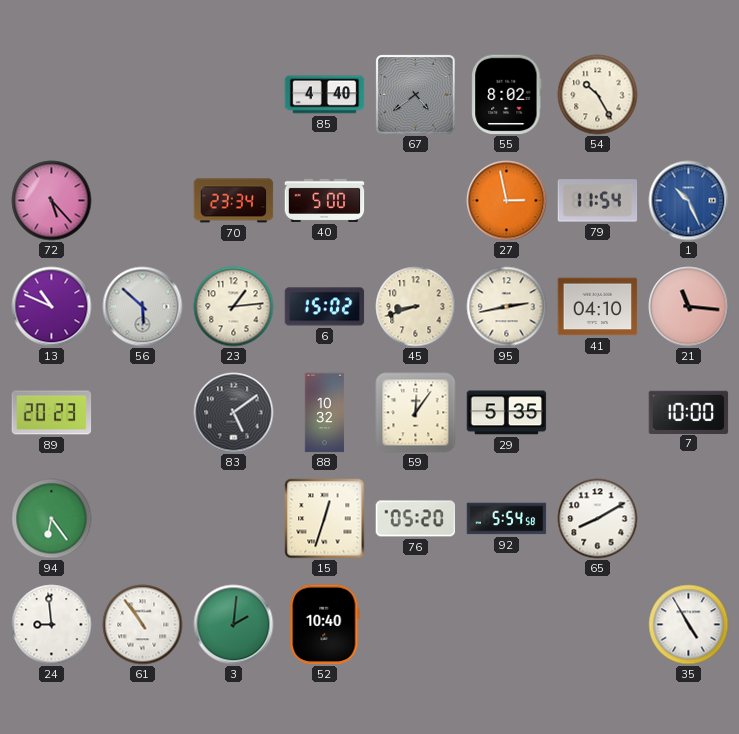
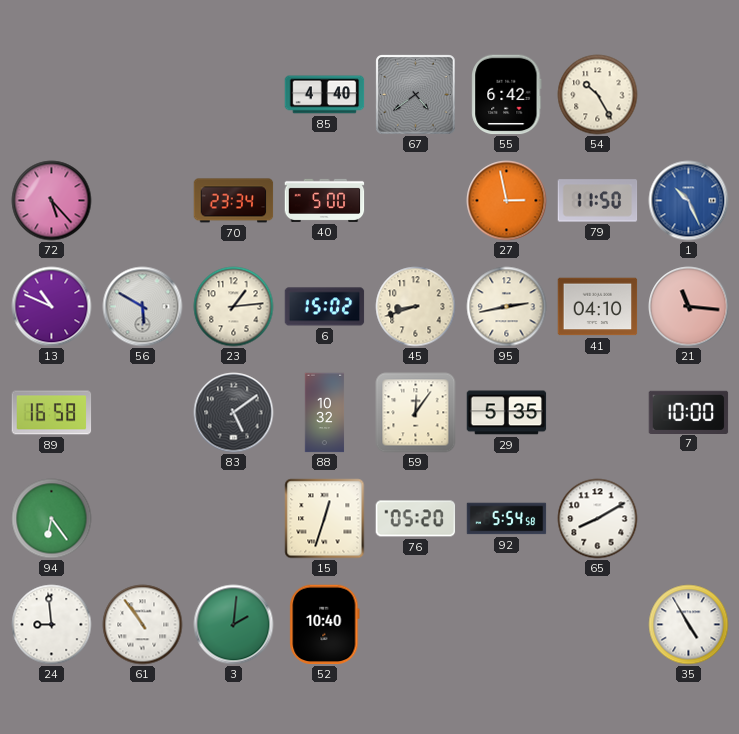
55: 8:02 -> 6:42
79: 11:54 -> 11:50
56: 5:52 -> 5:50
89: 20:23 -> 16:58
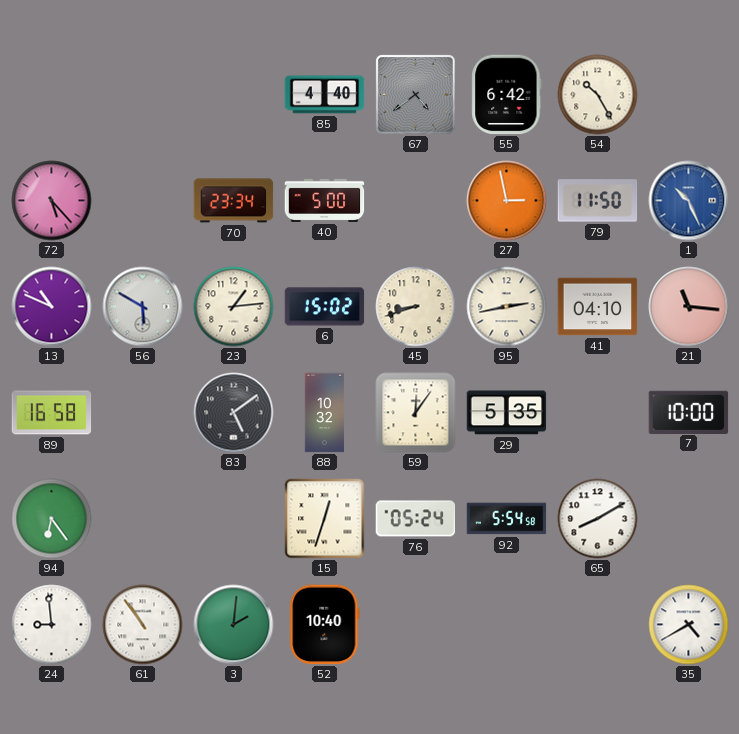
76: 05:20 -> 05:24
35: 4:55 -> 4:40
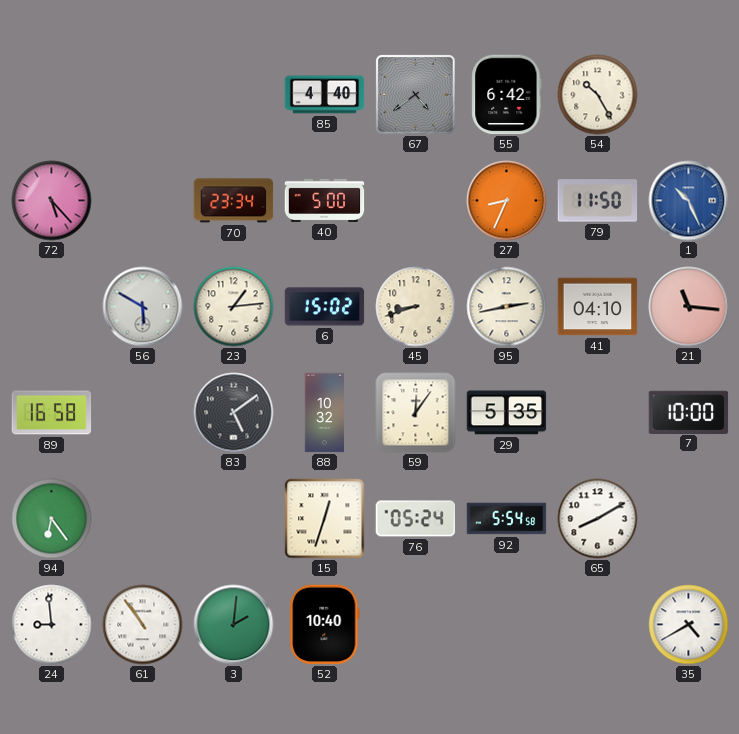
27: 2:58 -> 8:34
13: 10:49 -> none
